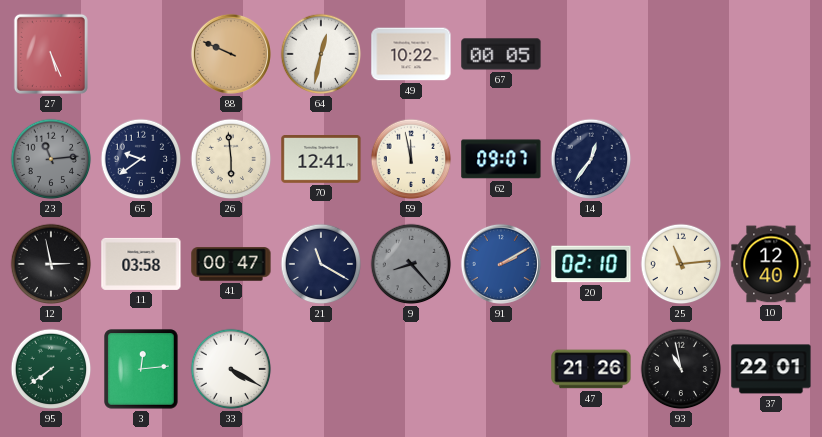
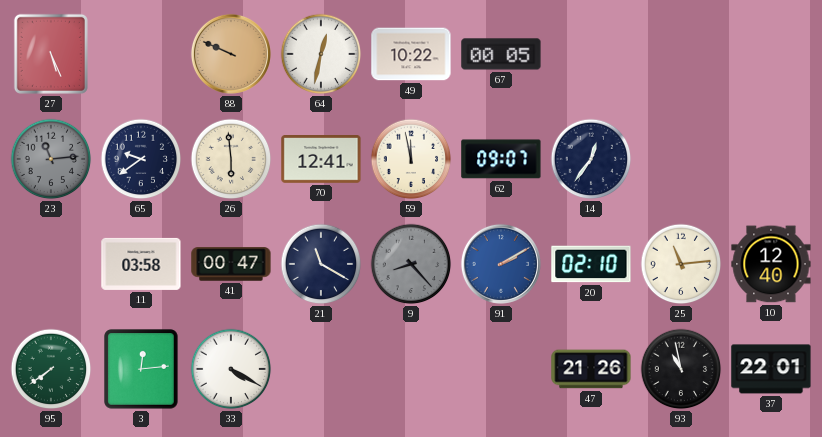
12: 2:58 -> none
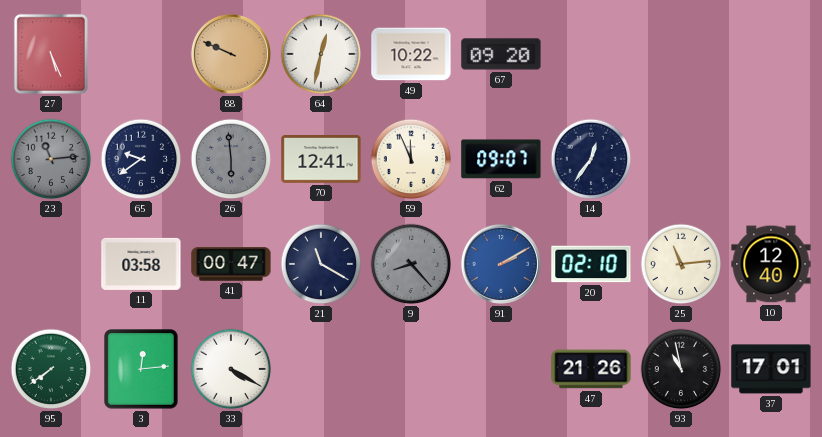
67: 00:05 -> 09:20
26 dial: cream -> grey
59: 11:58 -> 11:56
37: 22:01 -> 17:01
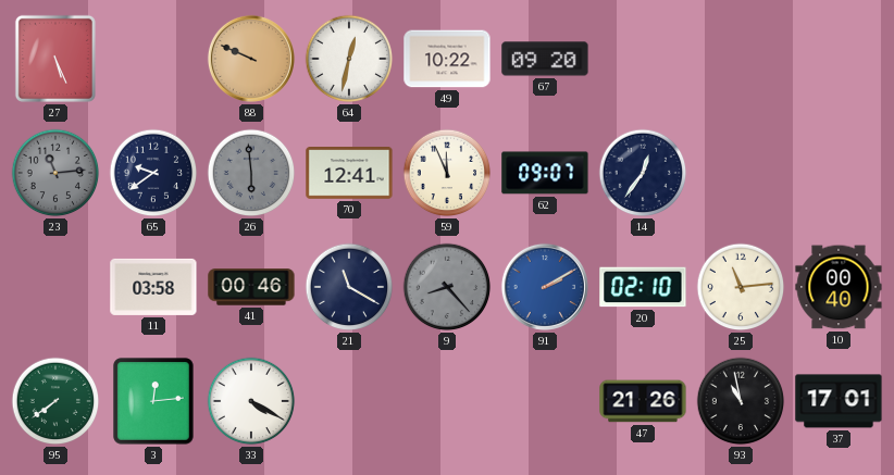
41: 00:47 -> 00:46
10: 12:40 -> 00:40
